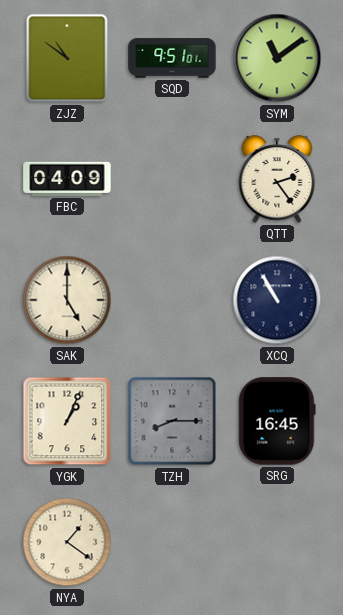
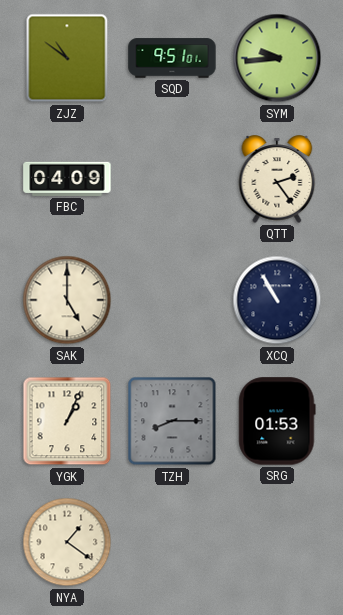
SYM: 11:09 -> 9:44
SRG: 16:45 -> 01:53
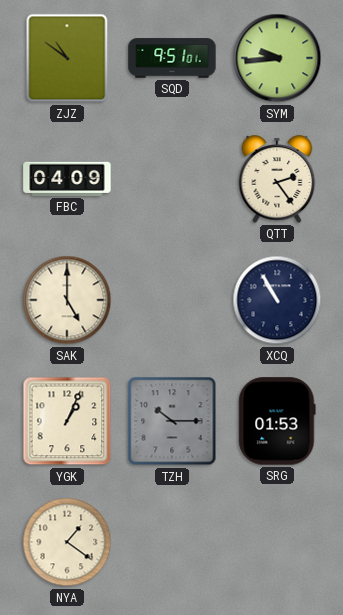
TZH: 8:15 -> 10:15
